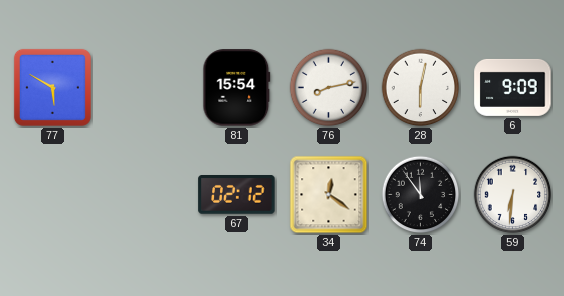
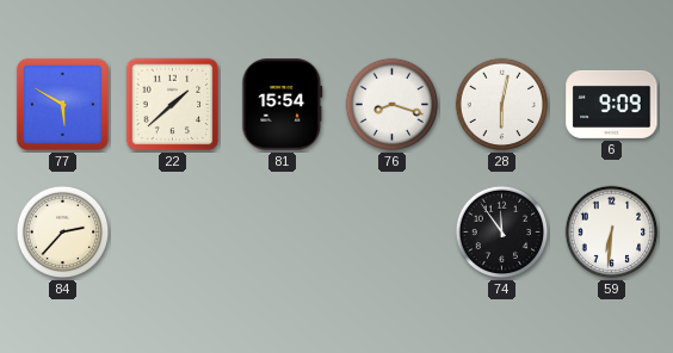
22: none -> 1:38
76: 8:13 -> 8:18
84: none -> 2:37
67: 02:12 -> none
34: 12:21 -> none
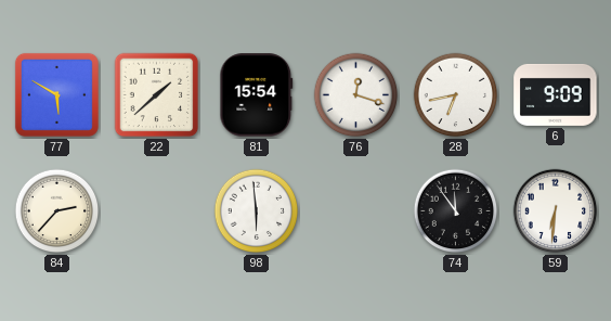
76: 8:18 -> 12:18
28: 6:02 -> 6:43
98: none -> 5:59
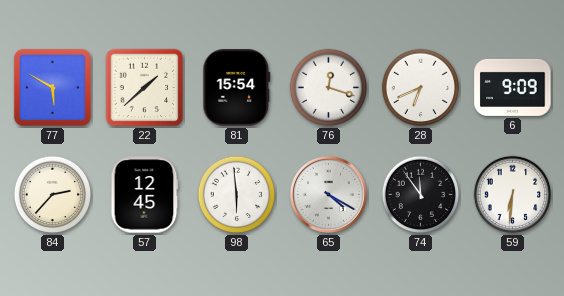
28: 6:43 -> 6:41
57: none -> 12:45
65: none -> 4:20
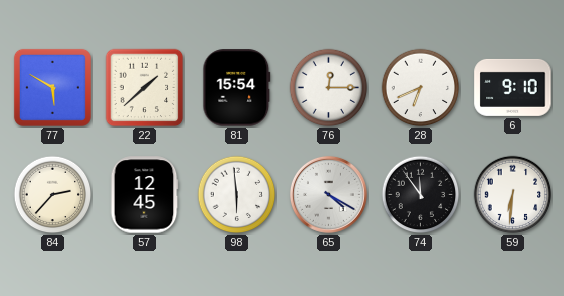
76: 12:18 -> 12:15
6: 9:09 -> 9:10
